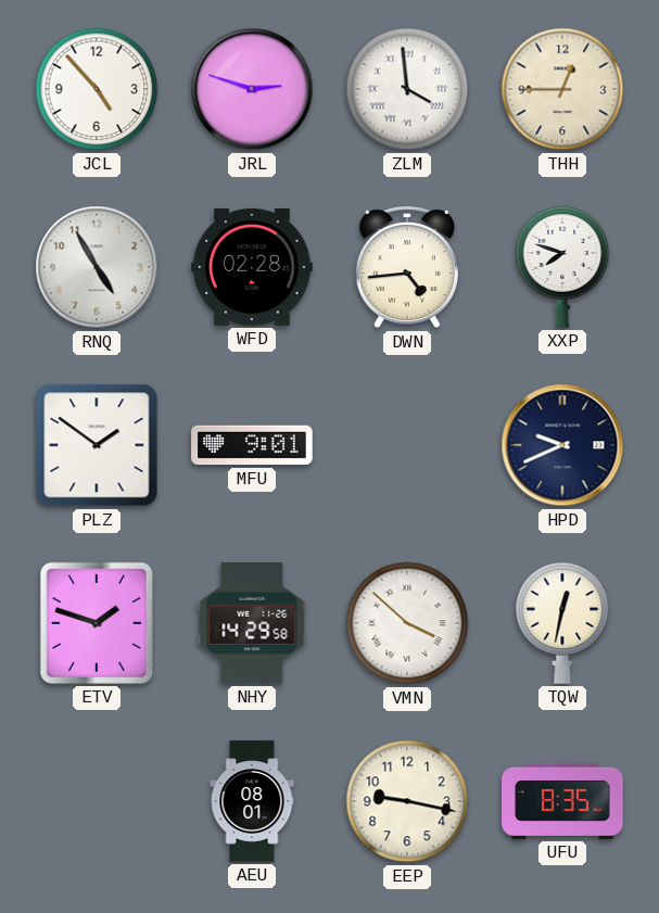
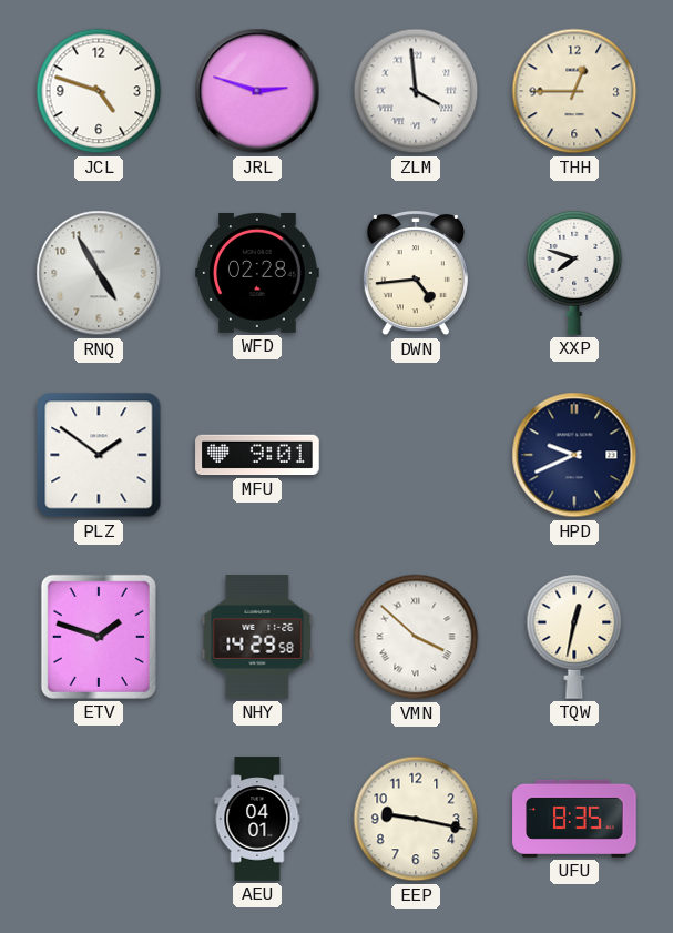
JCL: 4:53 -> 4:48
AEU: 08:01 -> 04:01
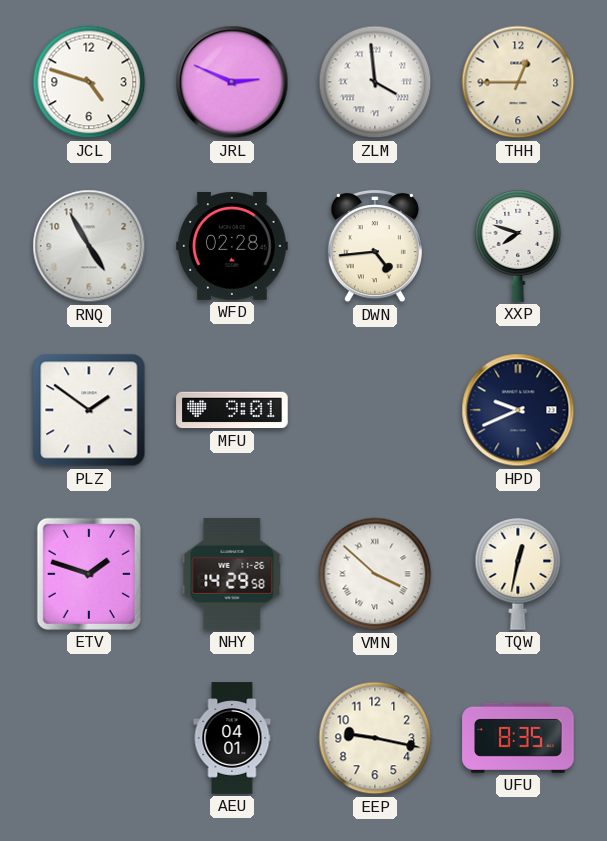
JRL: 2:48 -> 2:49
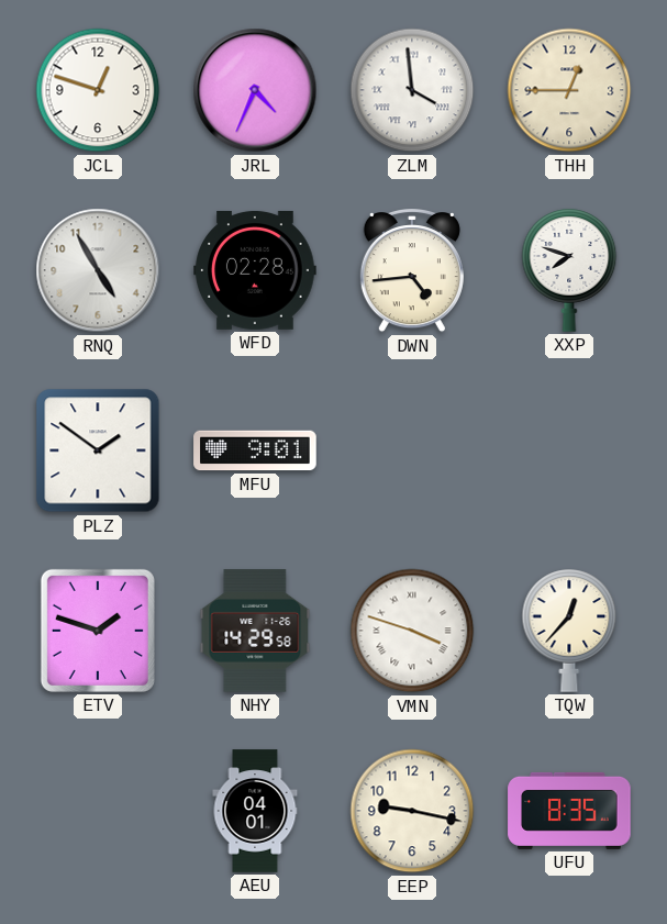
JCL: 4:48 -> 12:48
JRL: 2:49 -> 4:34
HPD: 9:41 -> none
VMN: 3:52 -> 3:48
TQW: 12:32 -> 12:37
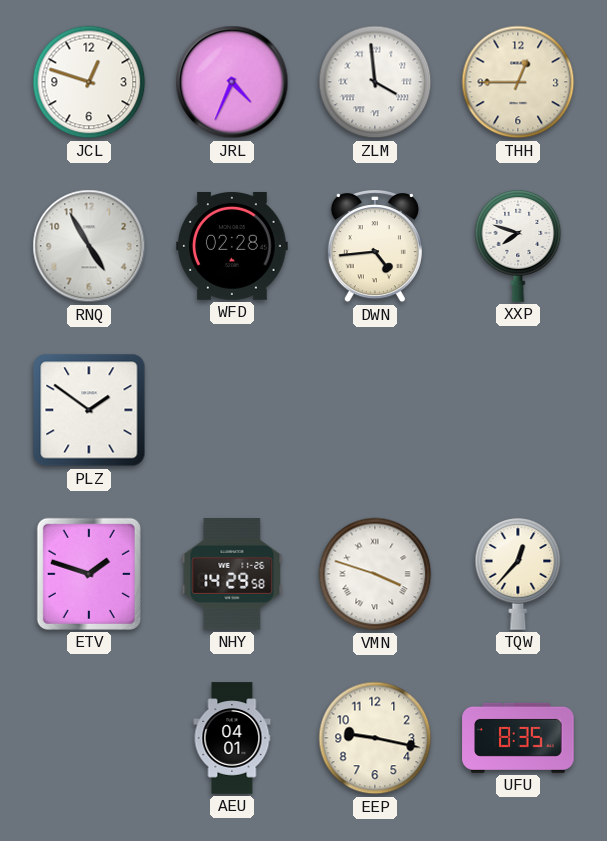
MFU: 9:01 -> none
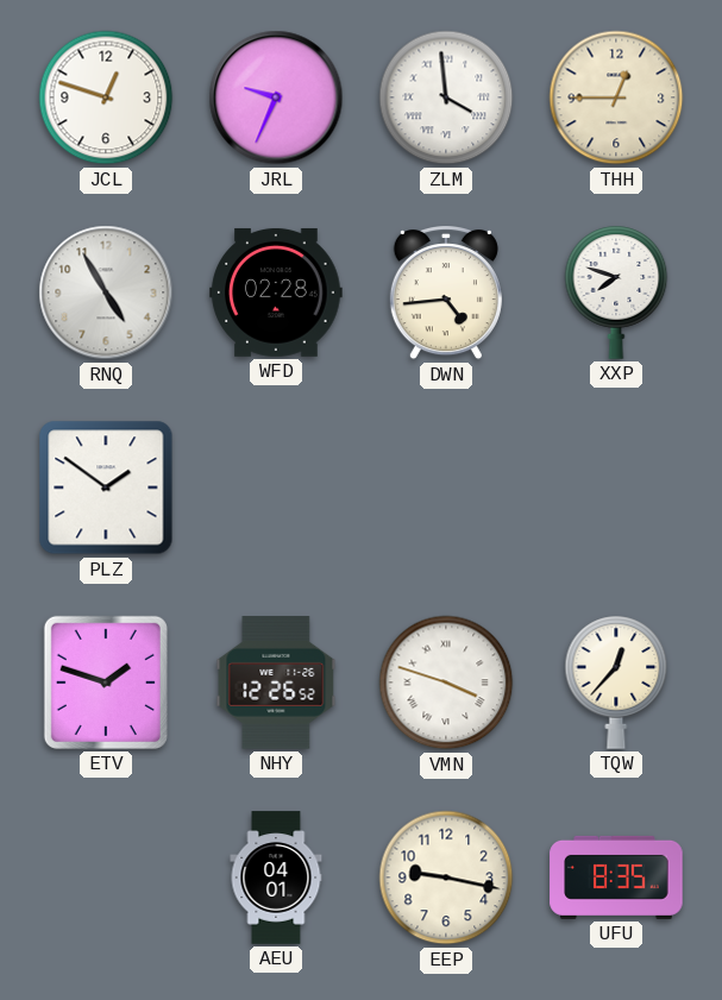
JRL: 4:34 -> 9:34
NHY: 14:29 -> 12:26
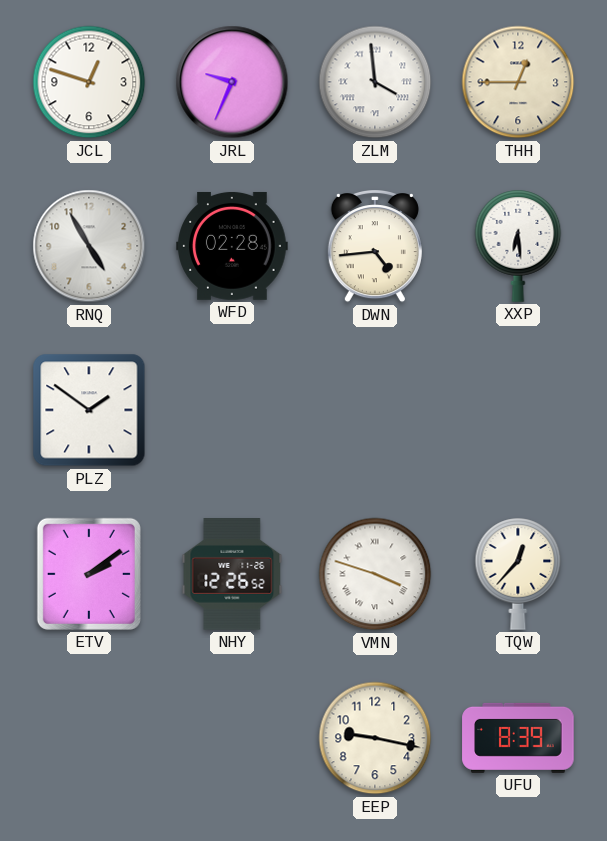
XXP: 7:48 -> 6:29
ETV: 1:48 -> 2:09
AEU: 04:01 -> none
UFU: 8:35 -> 8:39
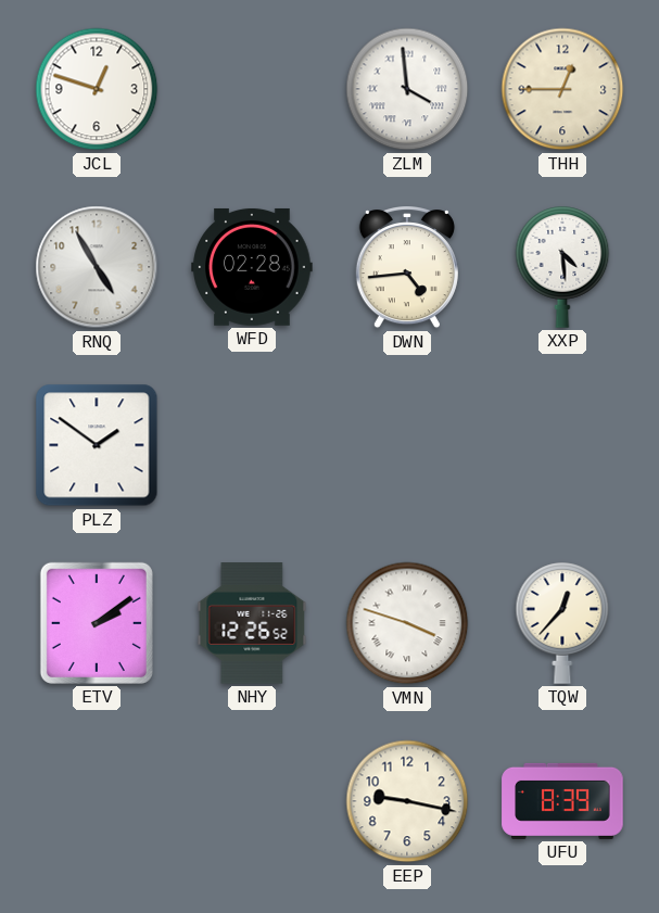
JRL: 9:34 -> none
XXP: 6:29 -> 4:29
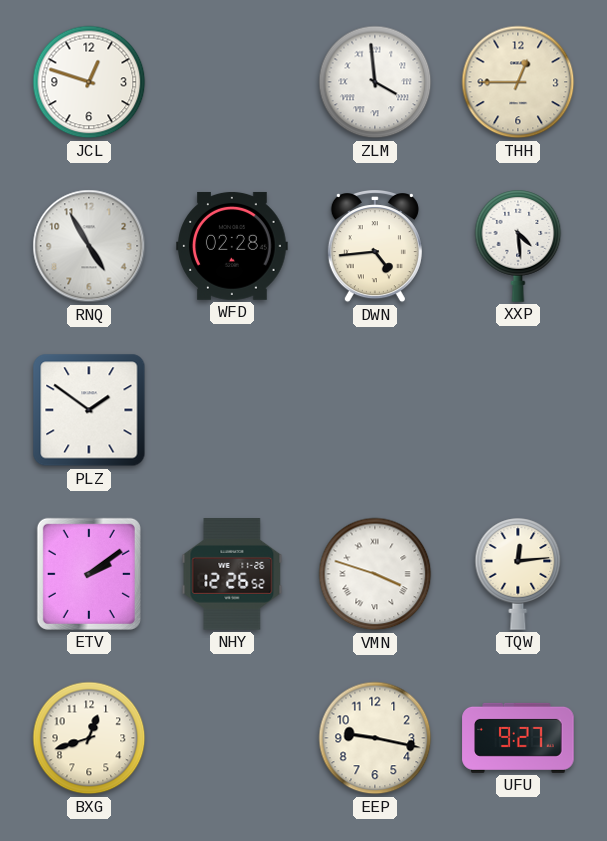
TQW: 12:37 -> 12:14
BXG: none -> 12:42
UFU: 8:39 -> 9:27
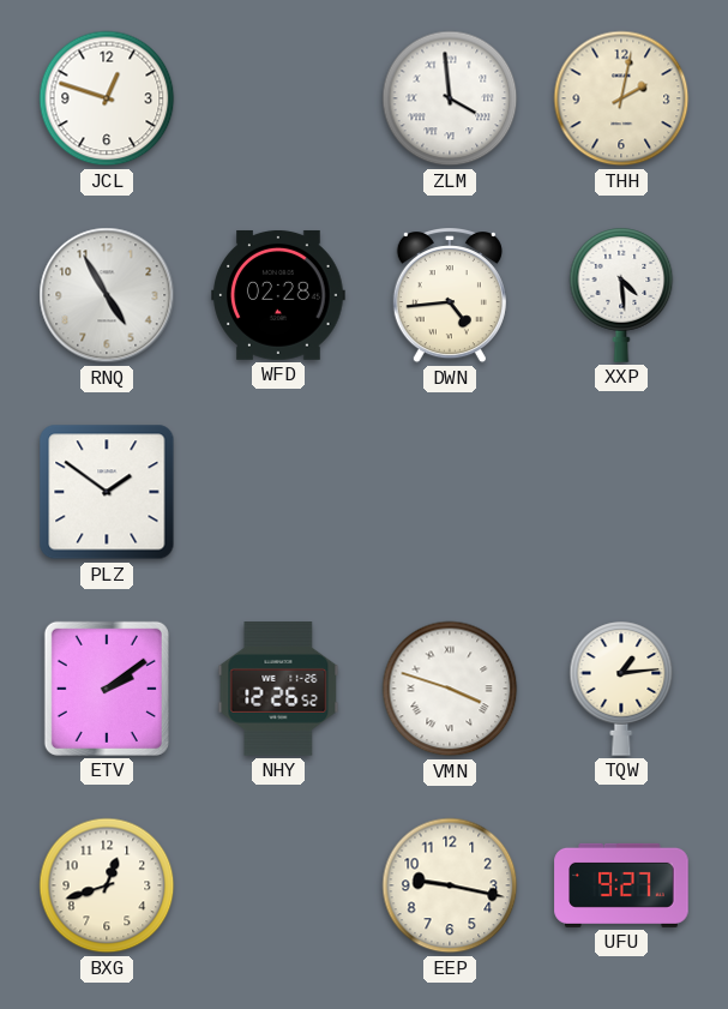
THH: 12:45 -> 2:02
TQW: 12:14 -> 1:14
